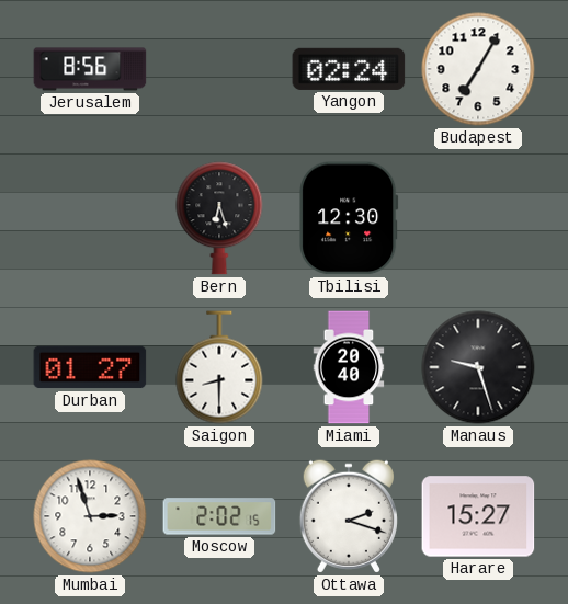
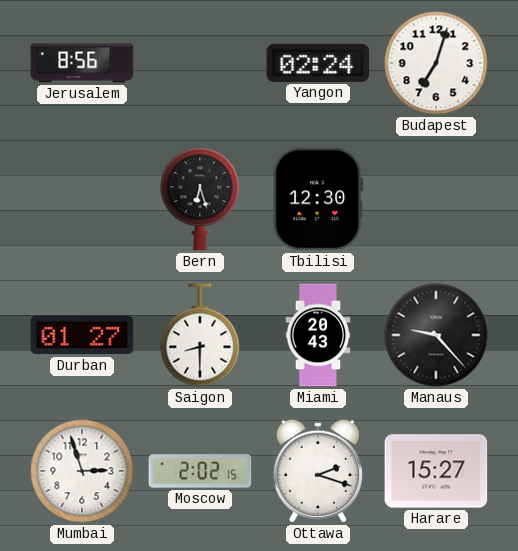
Budapest: 7:05 -> 7:03
Miami: 20:40 -> 20:43
Manaus: 9:27 -> 9:23
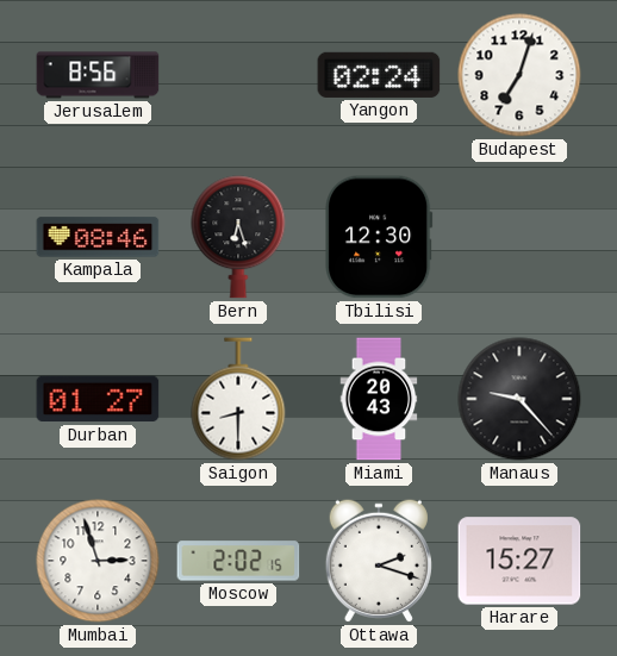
Kampala: none -> 08:46
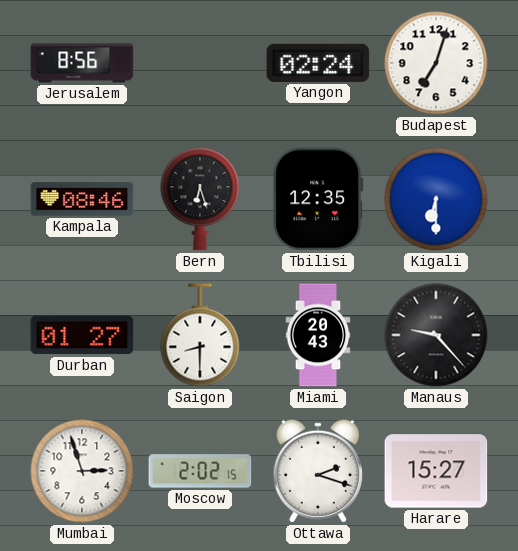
Tbilisi: 12:30 -> 12:35
Kigali: none -> 6:30
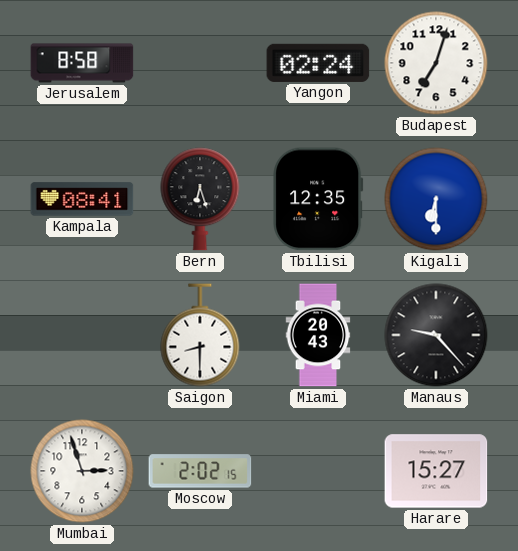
Jerusalem: 8:56 -> 8:58
Kampala: 08:46 -> 08:41
Durban: 01:27 -> none
Ottawa: 2:18 -> none
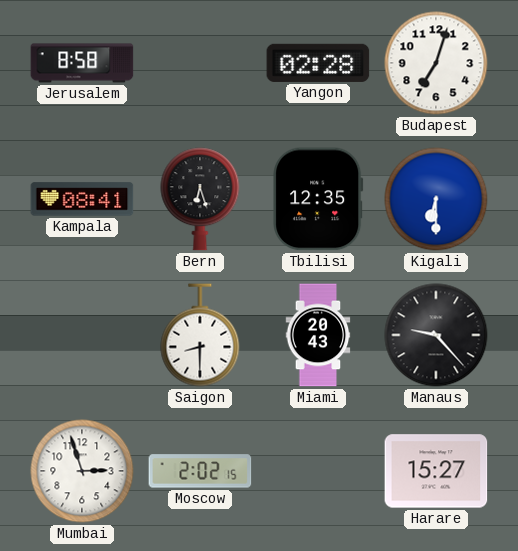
Yangon: 02:24 -> 02:28
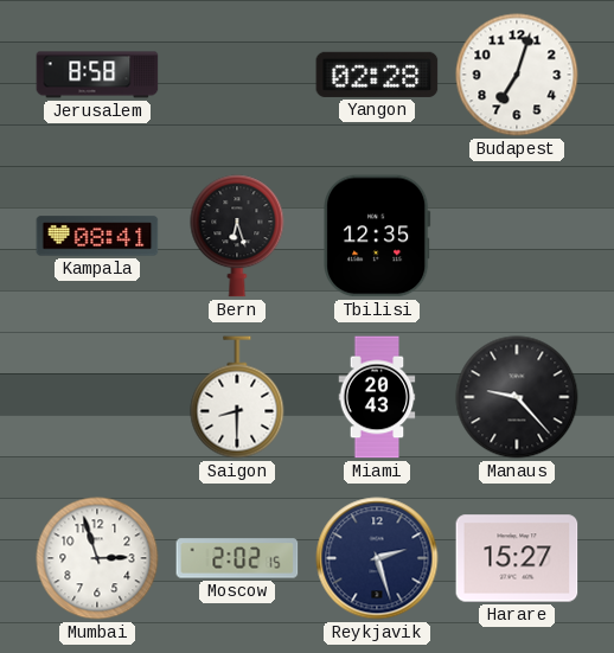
Kigali: 6:30 -> none
Reykjavik: none -> 2:27
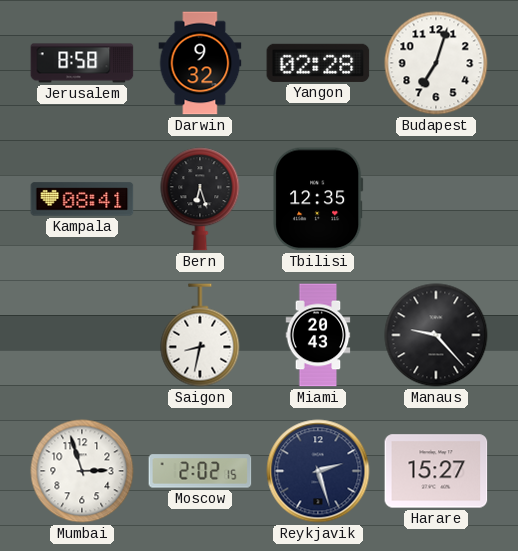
Darwin: none -> 9:32
Saigon: 8:30 -> 8:32
